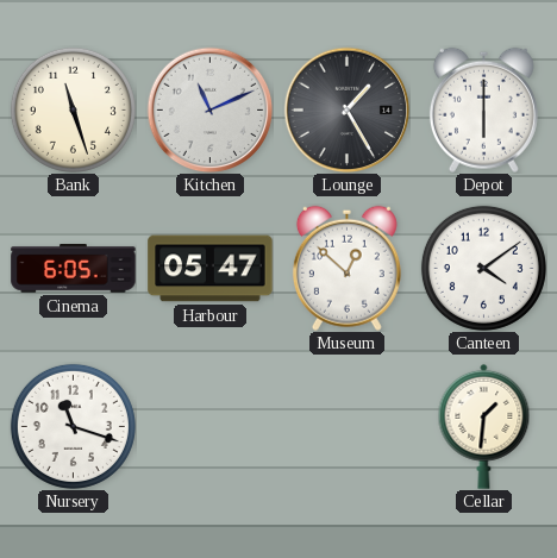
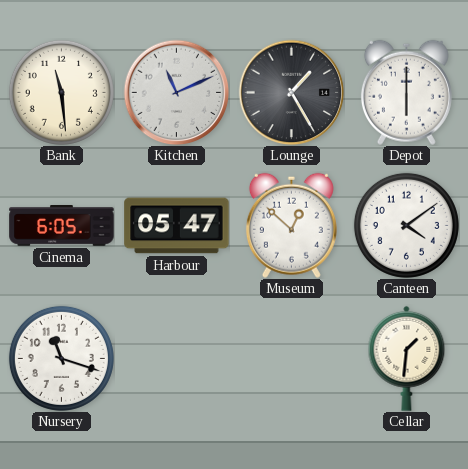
Bank: 11:27 -> 11:29
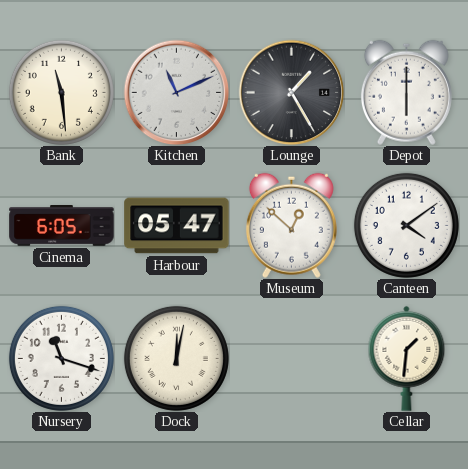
Dock: none -> 12:02
